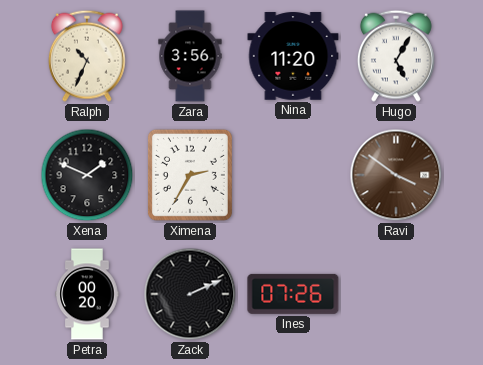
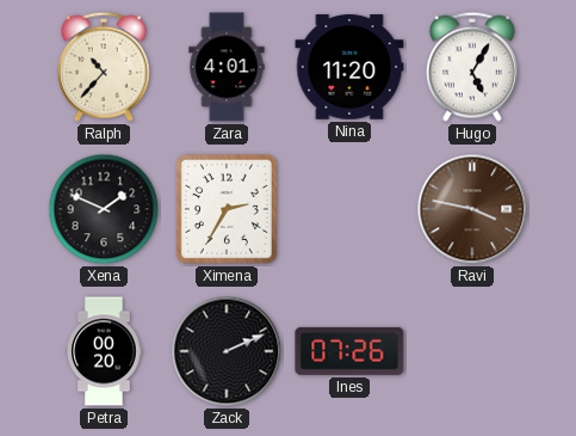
Ralph: 10:34 -> 10:37
Zara: 3:56 -> 4:01
Ravi: 3:51 -> 3:47
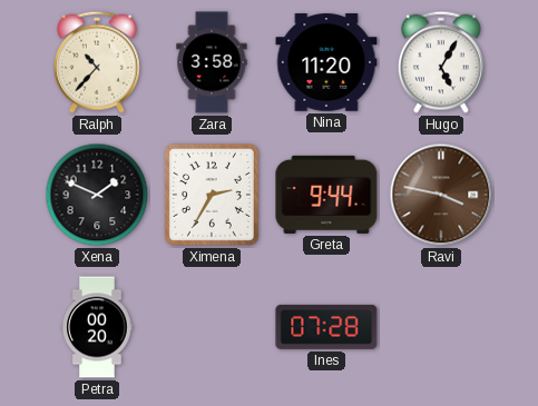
Zara: 4:01 -> 3:58
Greta: none -> 9:44
Zack: 2:11 -> none
Ines: 07:26 -> 07:28
